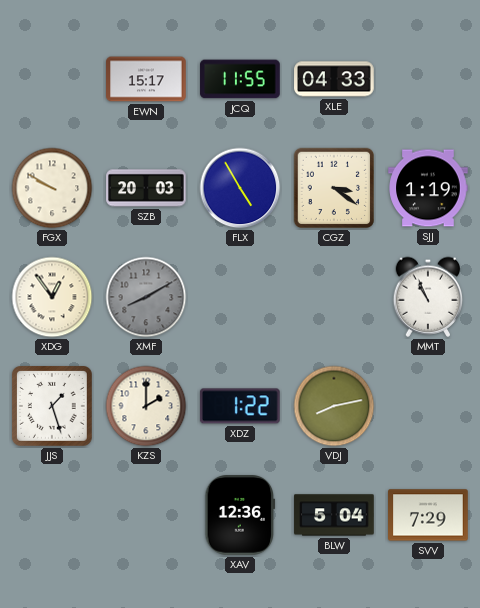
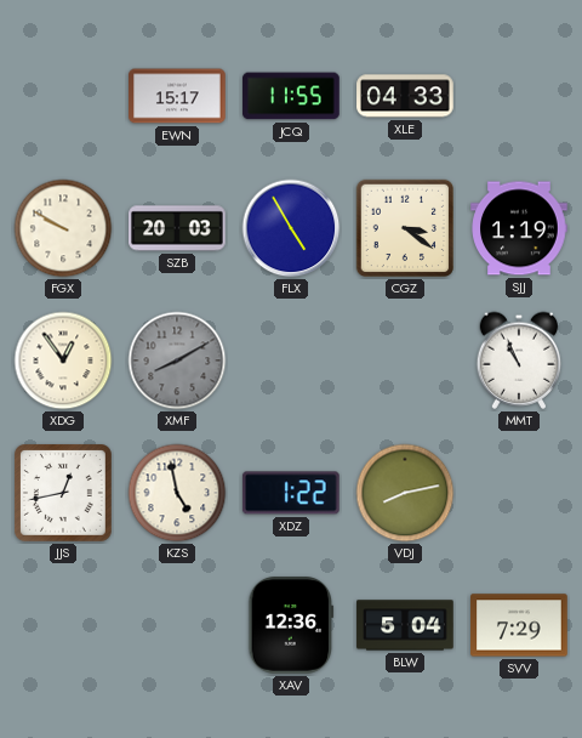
JJS: 1:27 -> 12:43
KZS: 2:00 -> 4:58
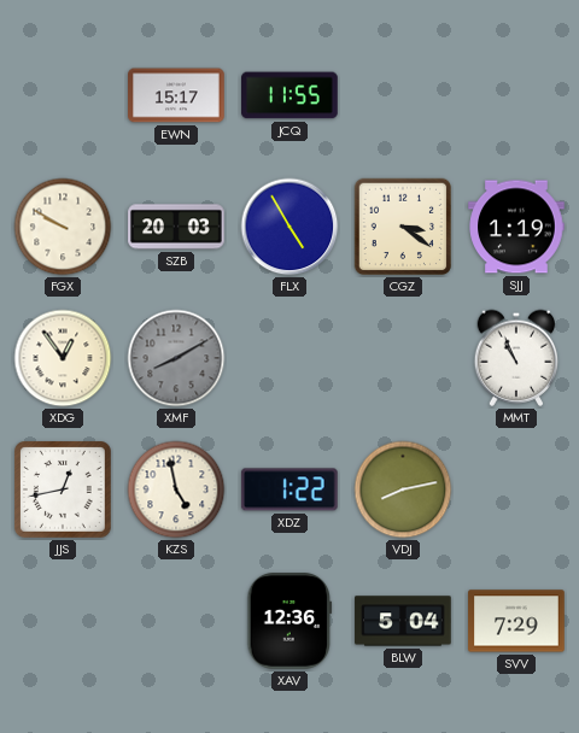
XLE: 04:33 -> none
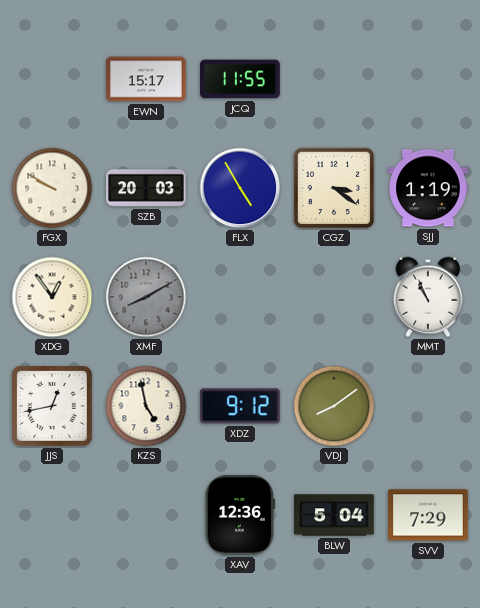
XDZ: 1:22 -> 9:12
VDJ: 8:13 -> 8:09
